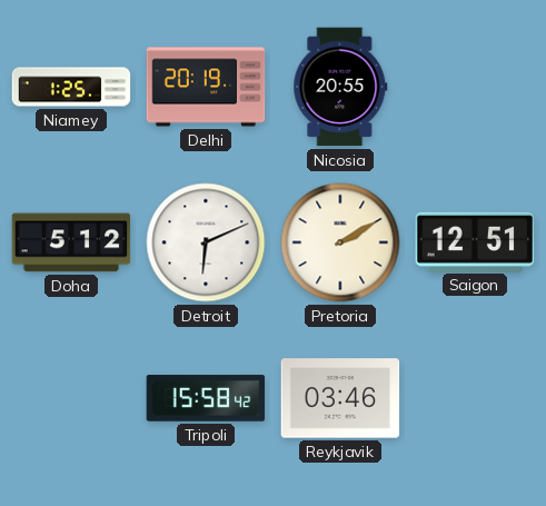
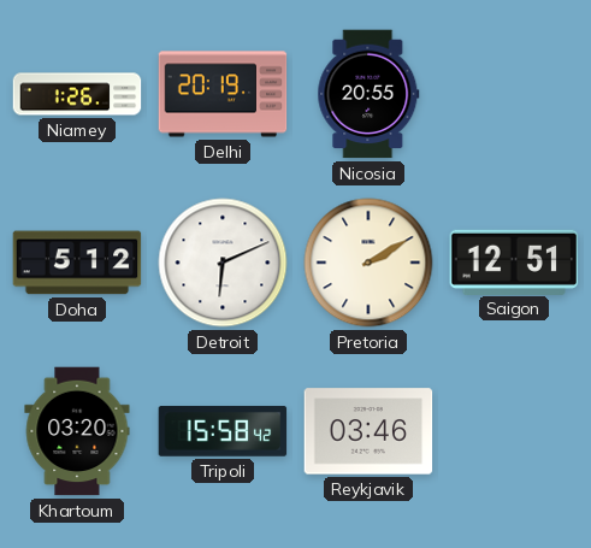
Niamey: 1:25 -> 1:26
Khartoum: none -> 03:20
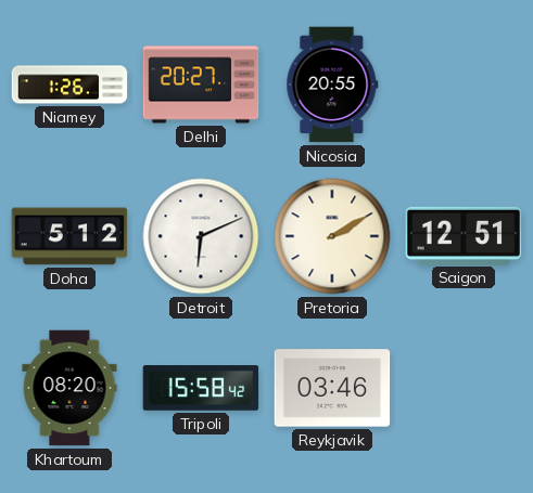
Delhi: 20:19 -> 20:27
Khartoum: 03:20 -> 08:20
